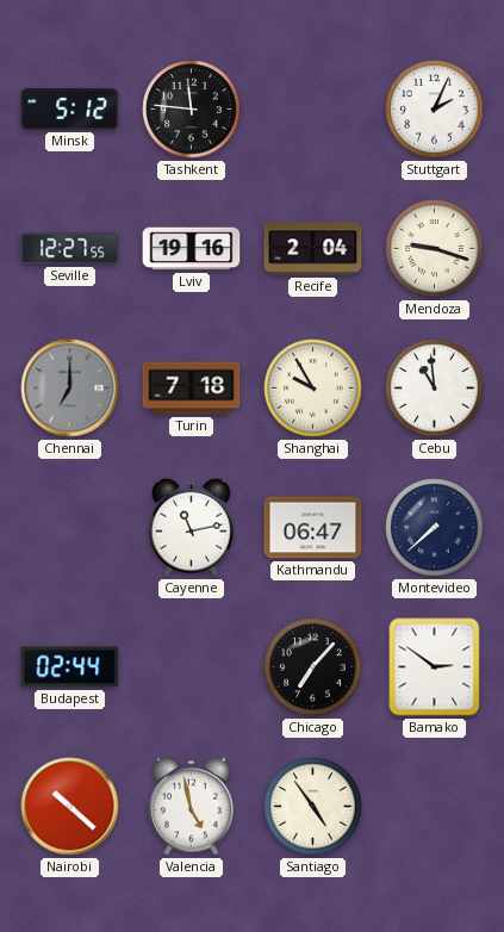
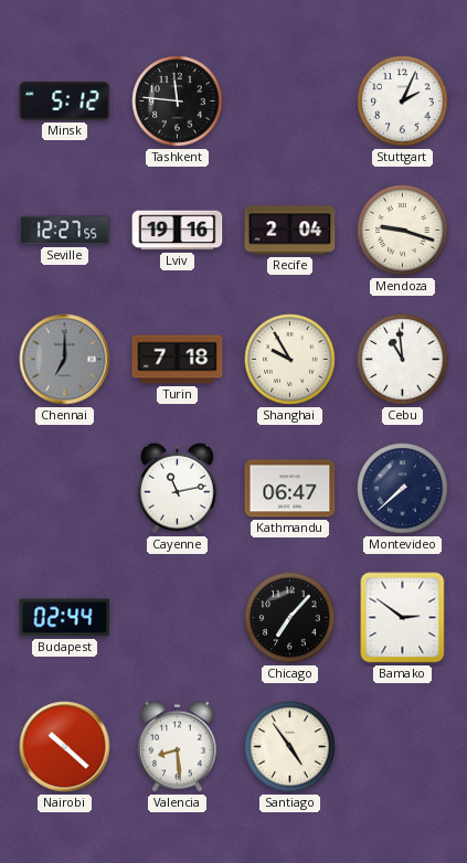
Valencia: 4:58 -> 8:29
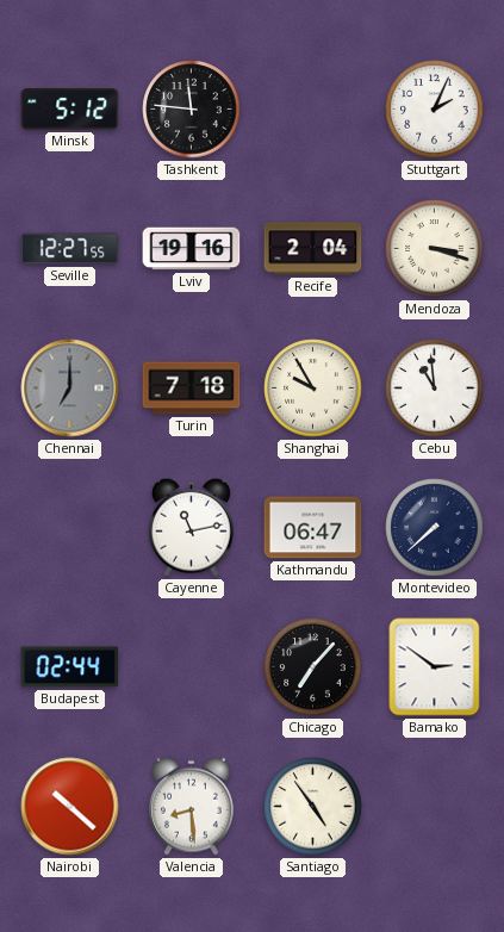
Mendoza: 9:18 -> 3:18
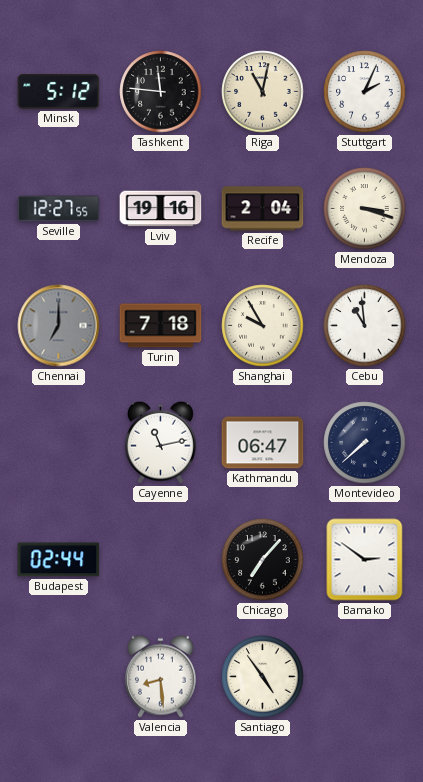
Riga: none -> 11:02
Nairobi: 10:22 -> none
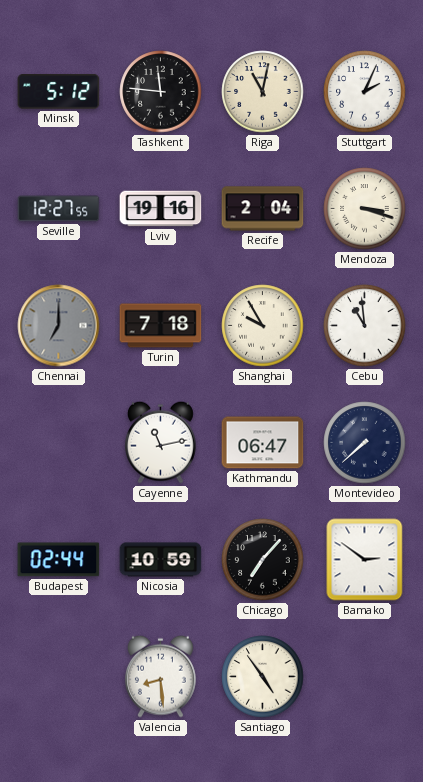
Nicosia: none -> 10:59
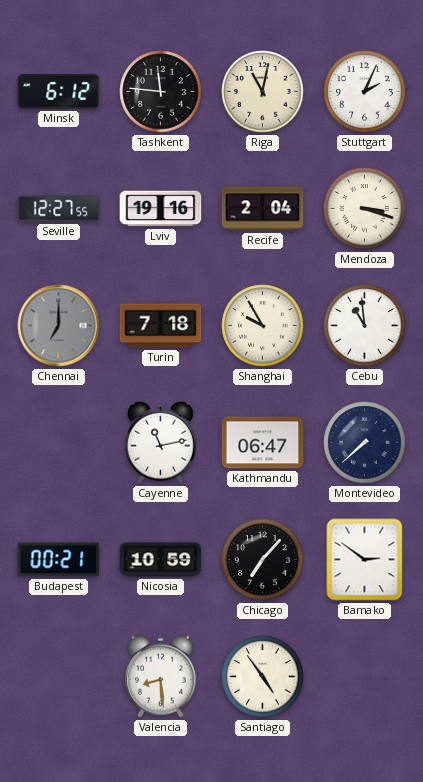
Minsk: 5:12 -> 6:12
Budapest: 02:44 -> 00:21
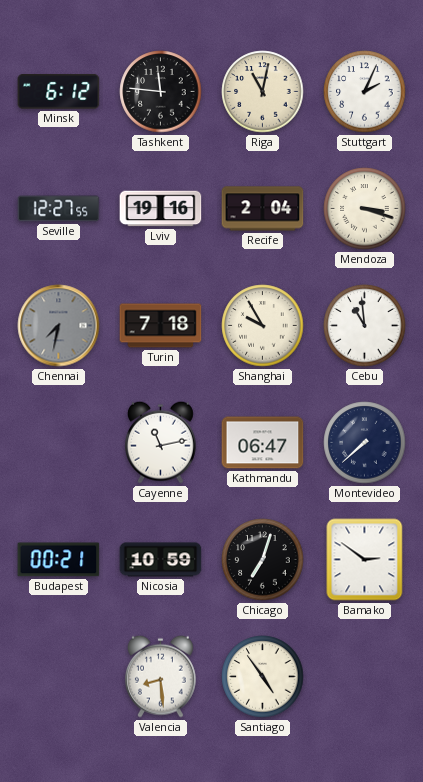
Chennai: 7:00 -> 7:32
Chicago: 7:07 -> 7:03
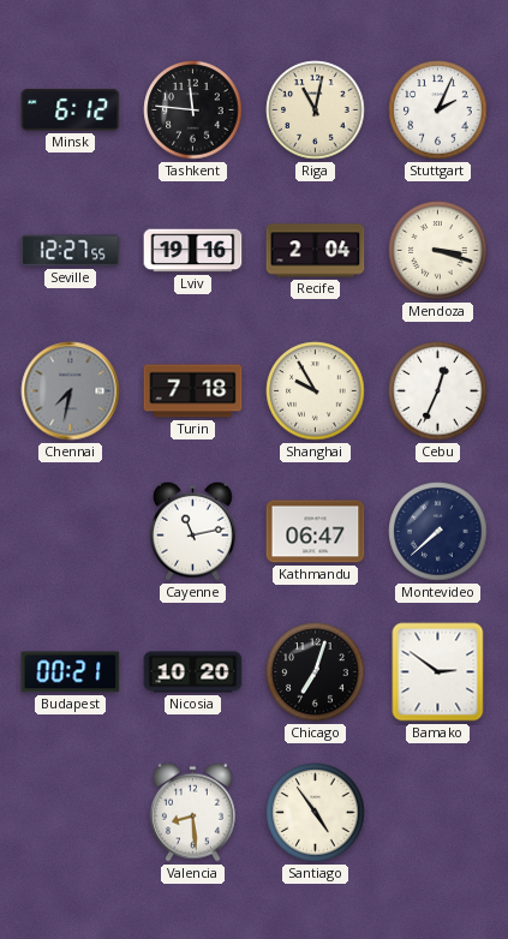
Cebu: 10:59 -> 12:34
Nicosia: 10:59 -> 10:20
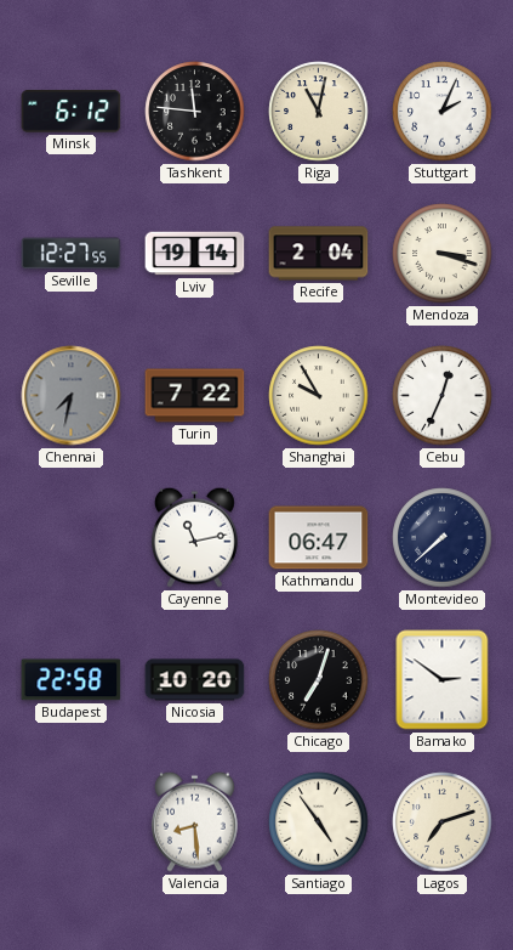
Lviv: 19:16 -> 19:14
Turin: 7:18 -> 7:22
Budapest: 00:21 -> 22:58
Lagos: none -> 7:12
